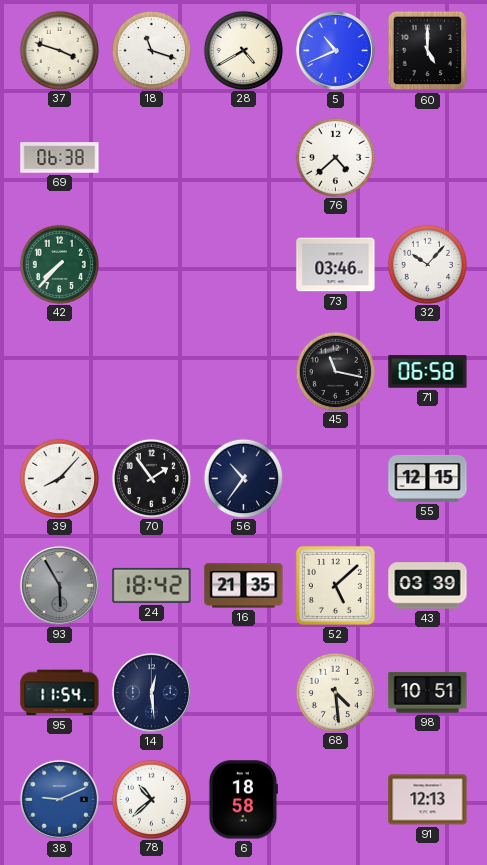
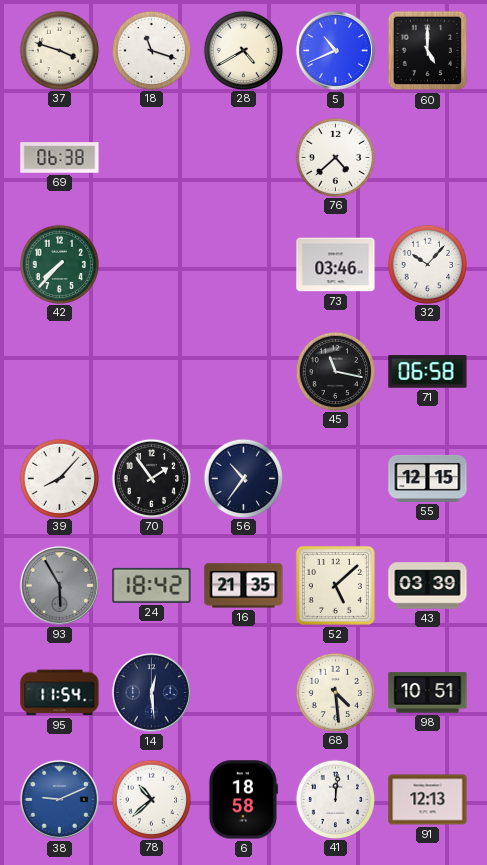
41: none -> 12:01
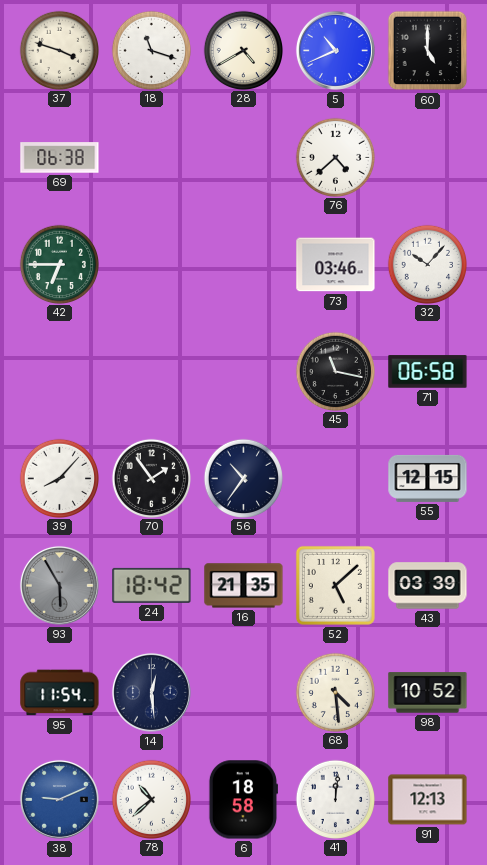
42: 7:37 -> 6:45
98: 10:51 -> 10:52
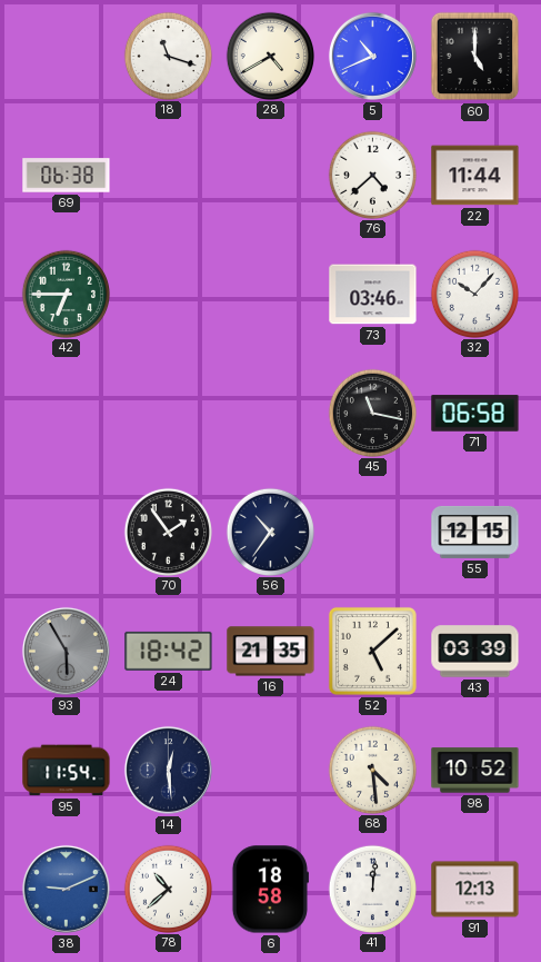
37: 3:48 -> none
22: none -> 11:44
39: 8:07 -> none
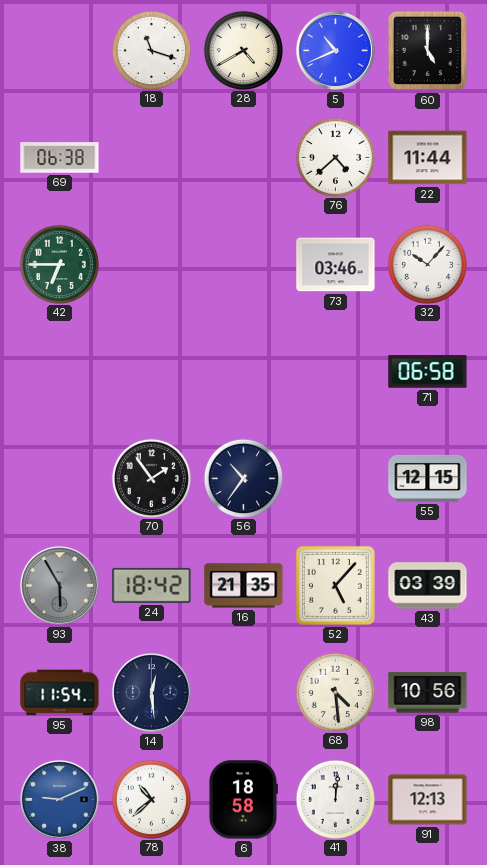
45: 11:17 -> none
52: 5:08 -> 5:07
98: 10:52 -> 10:56
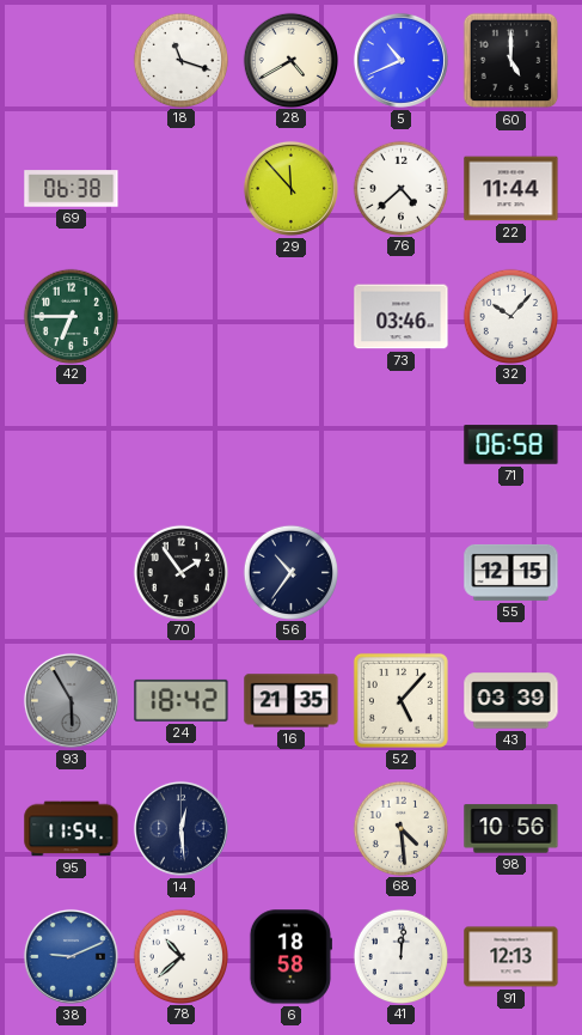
29: none -> 11:53
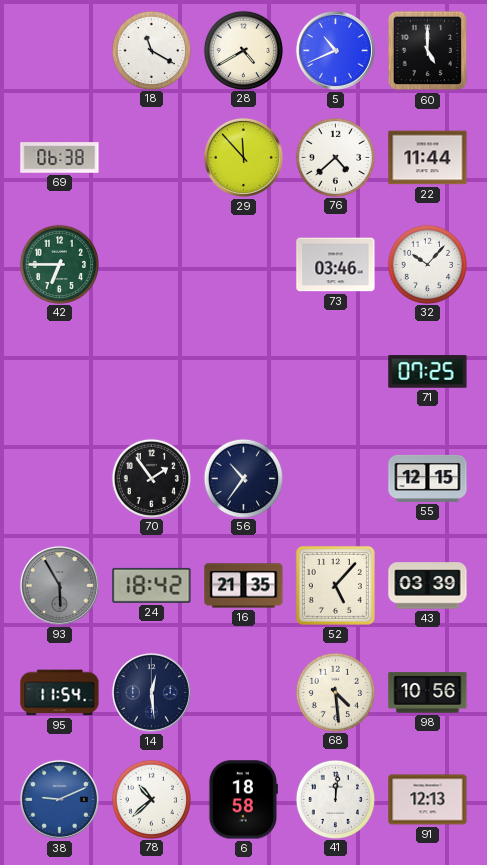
18: 11:18 -> 11:20
71: 06:58 -> 07:25
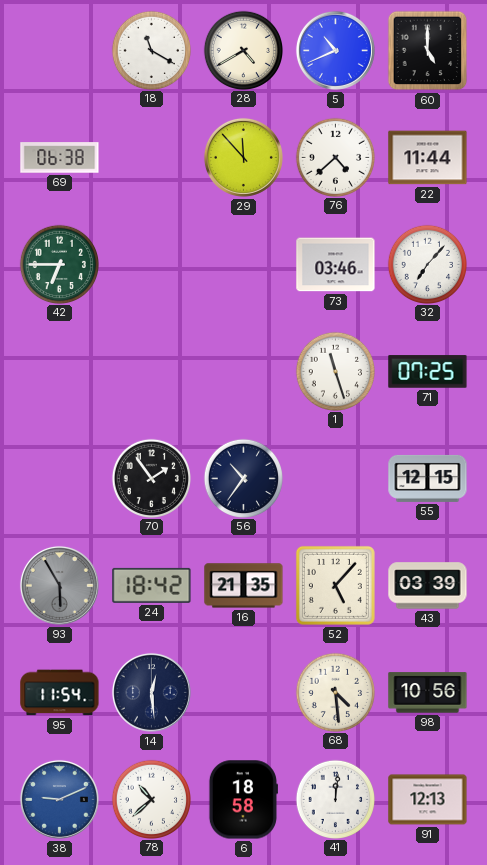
32: 10:07 -> 7:07
1: none -> 11:27
